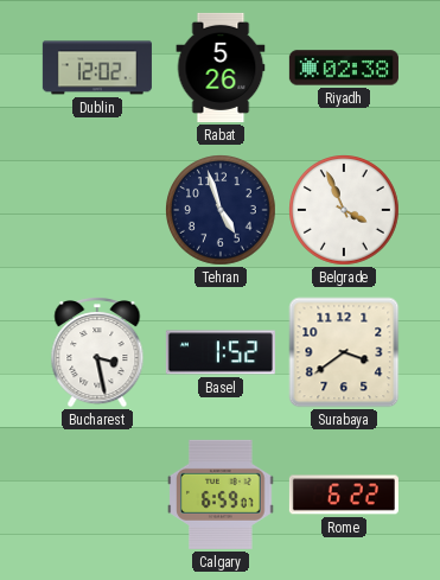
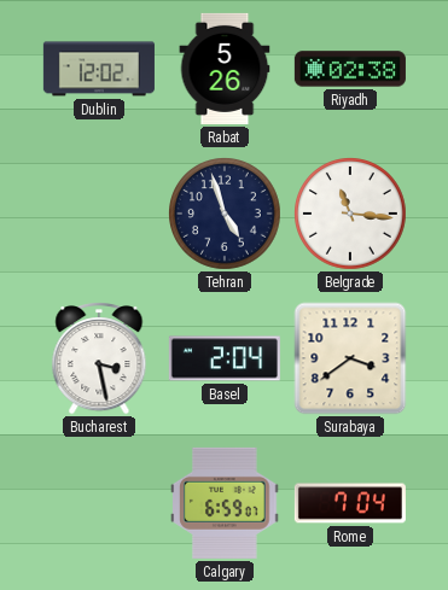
Belgrade: 3:56 -> 11:16
Basel: 1:52 -> 2:04
Rome: 6:22 -> 7:04
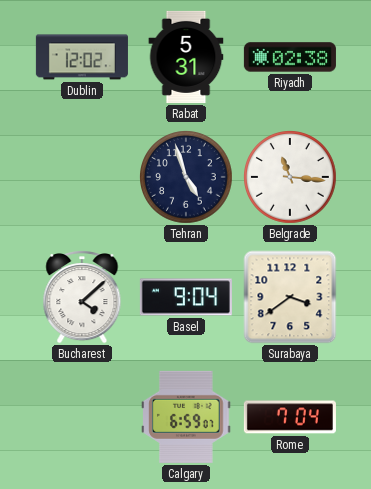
Rabat: 5:26 -> 5:31
Bucharest: 3:28 -> 4:08
Basel: 2:04 -> 9:04
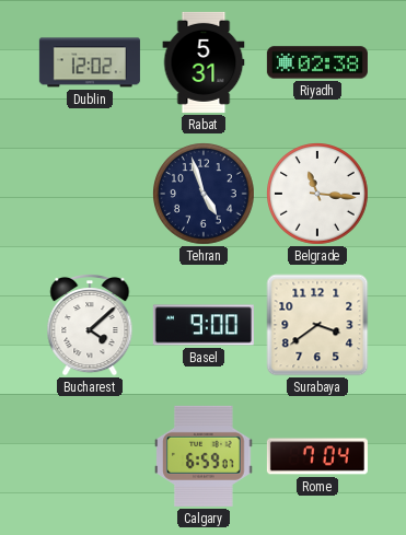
Basel: 9:04 -> 9:00
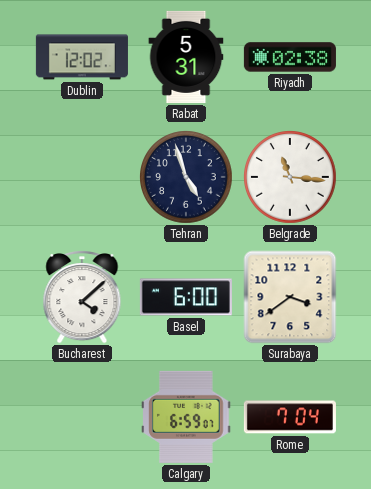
Basel: 9:00 -> 6:00
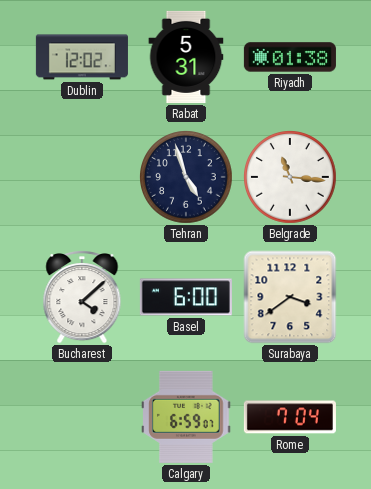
Riyadh: 02:38 -> 01:38
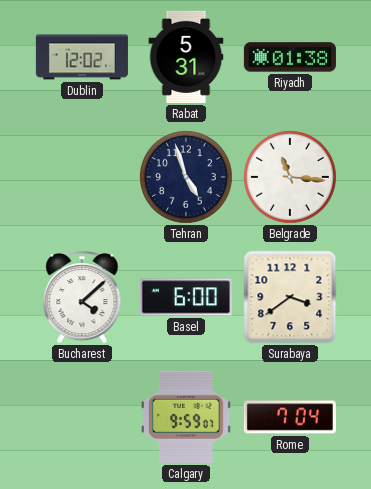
Calgary: 6:59 -> 9:59
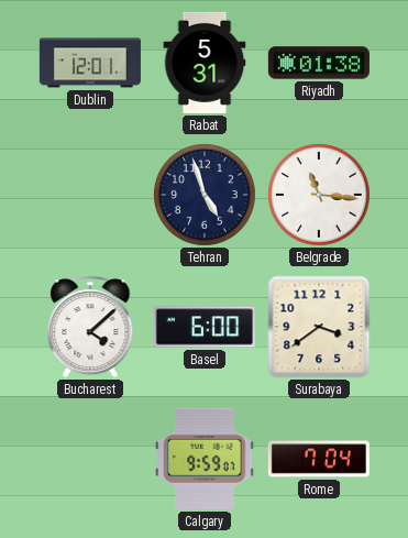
Dublin: 12:02 -> 12:01
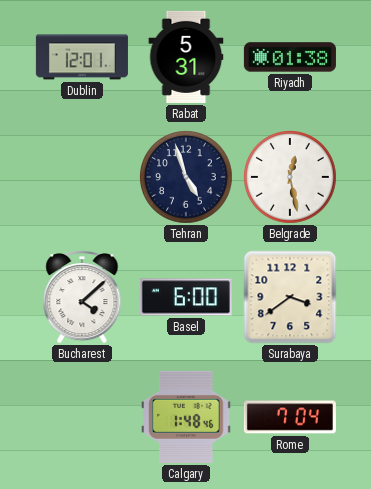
Belgrade: 11:16 -> 12:28
Calgary: 9:59 -> 1:48
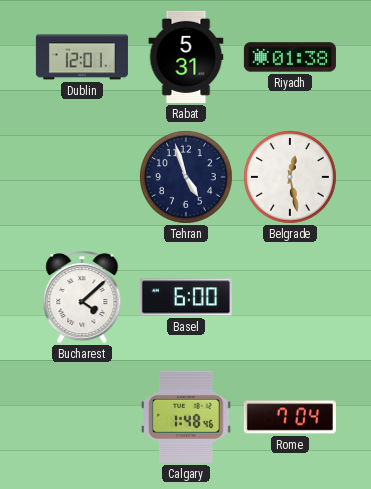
Surabaya: 3:39 -> none
